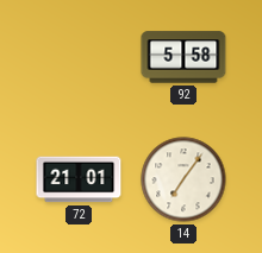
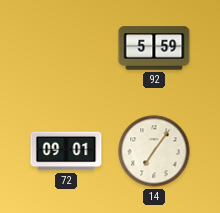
92: 5:58 -> 5:59
72: 21:01 -> 09:01
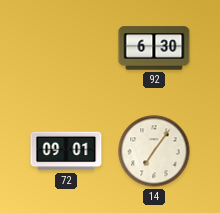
92: 5:59 -> 6:30
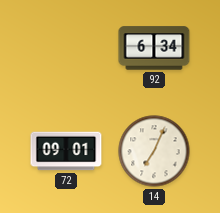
92: 6:30 -> 6:34
14: 7:06 -> 7:04
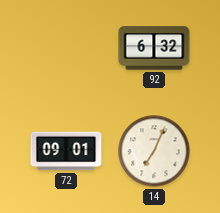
92: 6:34 -> 6:32
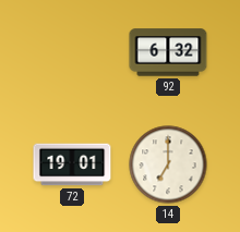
72: 09:01 -> 19:01
14: 7:04 -> 7:00
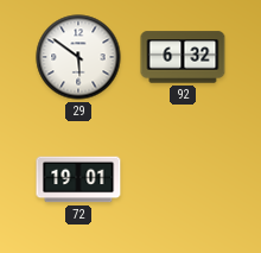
29: none -> 5:51
14: 7:00 -> none
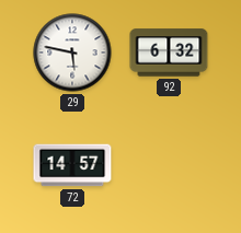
29: 5:51 -> 5:47
72: 19:01 -> 14:57
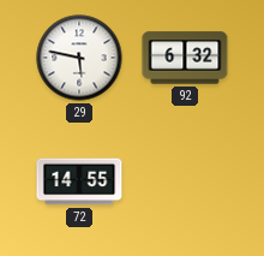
72: 14:57 -> 14:55
